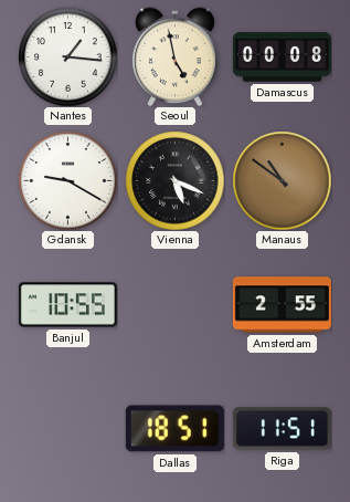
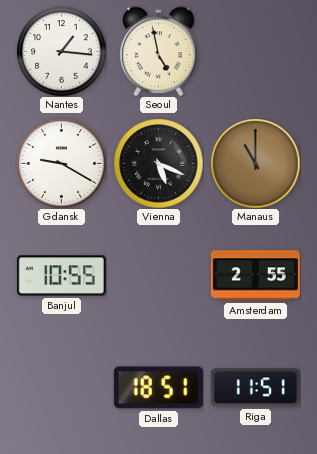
Damascus: 00:08 -> none
Manaus: 10:51 -> 11:00
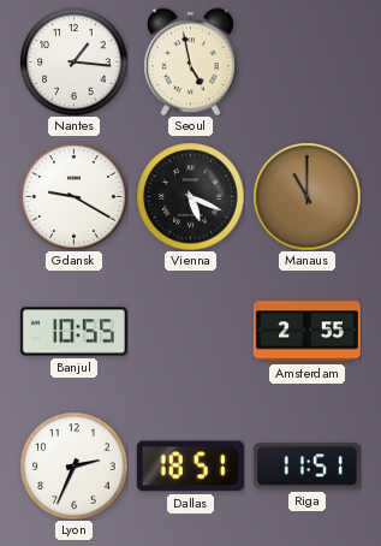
Lyon: none -> 2:34
